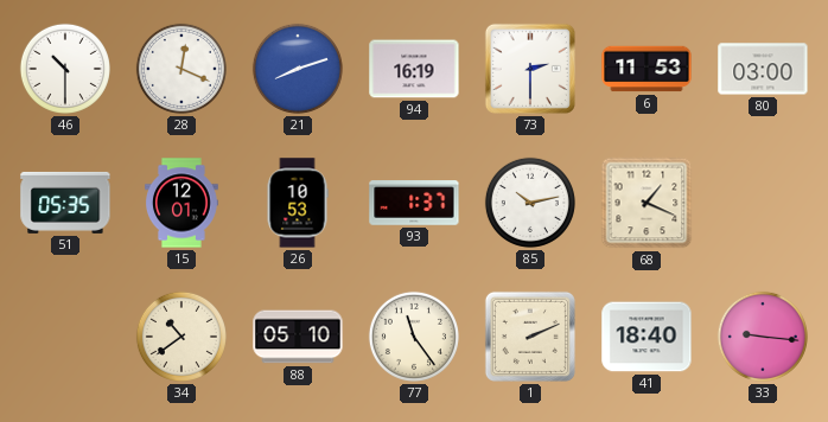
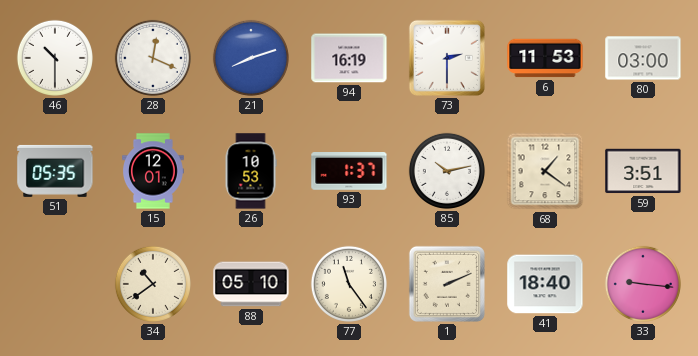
68: 1:19 -> 1:21
59: none -> 3:51
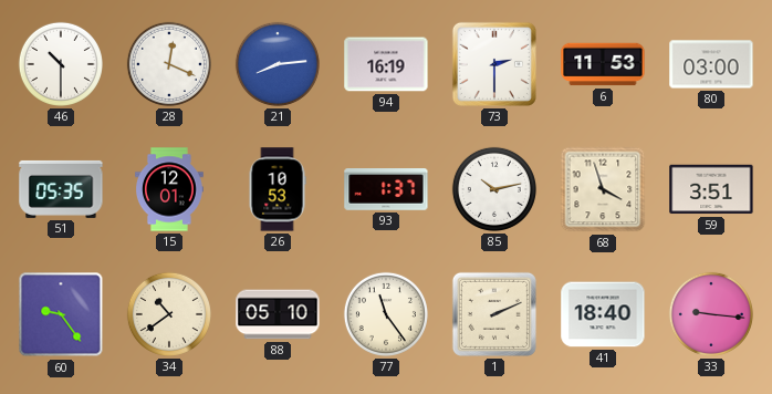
21: 8:12 -> 8:14
68: 1:21 -> 3:57
60: none -> 9:24
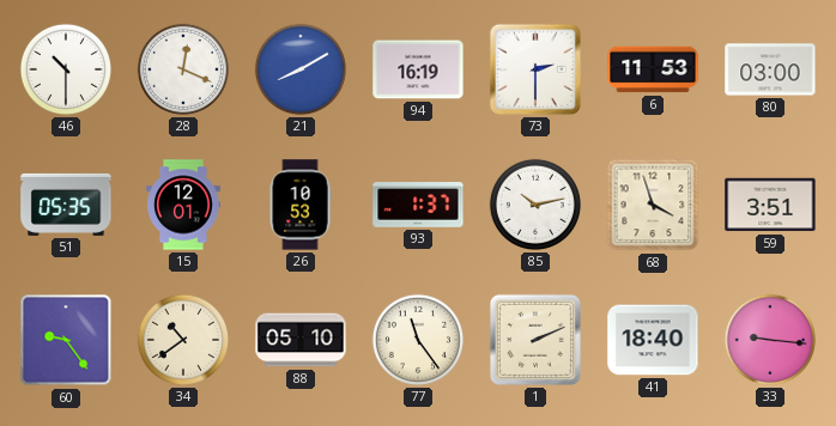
21: 8:14 -> 8:10
